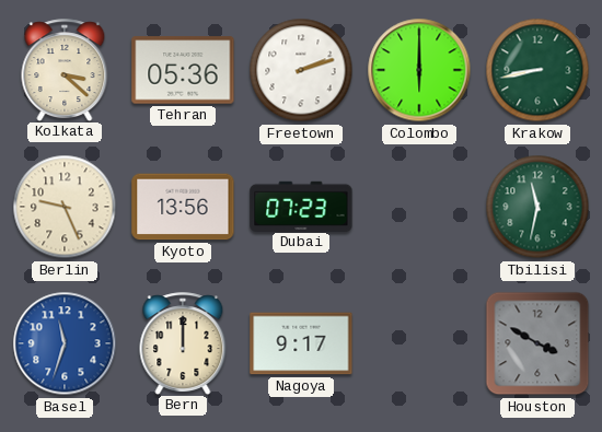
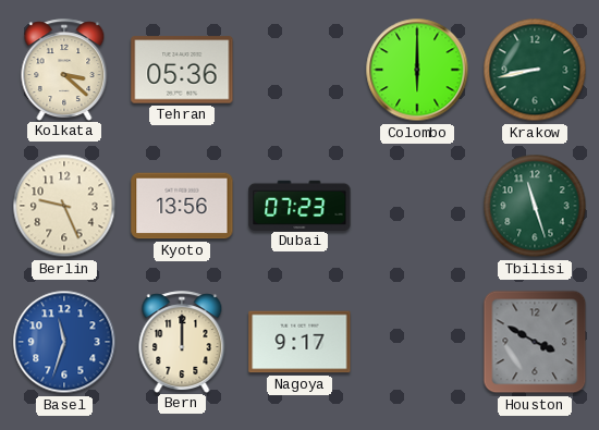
Freetown: 2:12 -> none
Tbilisi: 11:32 -> 11:27
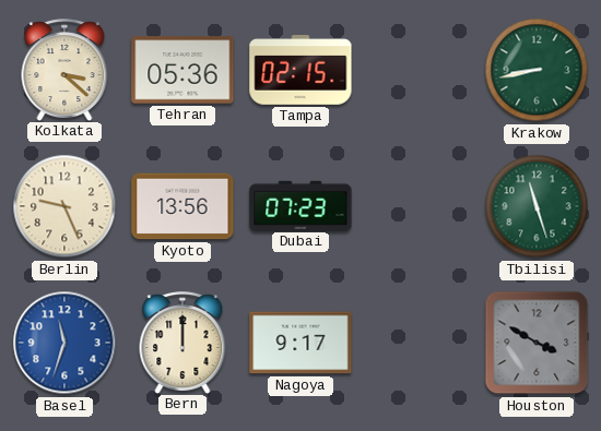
Tampa: none -> 02:15
Colombo: 6:00 -> none
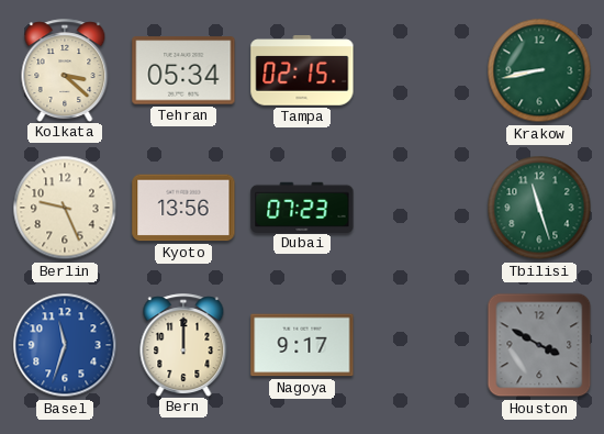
Tehran: 05:36 -> 05:34
